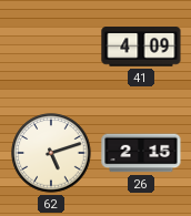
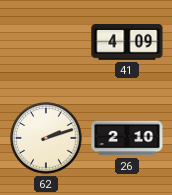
62: 5:12 -> 2:12
26: 2:15 -> 2:10
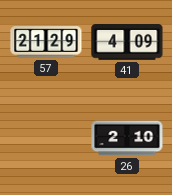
57: none -> 21:29
62: 2:12 -> none
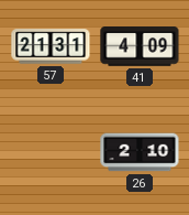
57: 21:29 -> 21:31
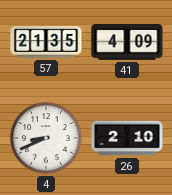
57: 21:31 -> 21:35
4: none -> 8:41
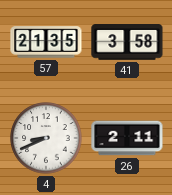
41: 4:09 -> 3:58
26: 2:10 -> 2:11
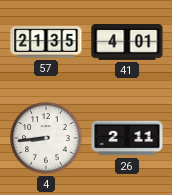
41: 3:58 -> 4:01
4: 8:41 -> 8:44
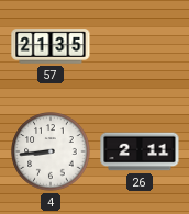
41: 4:01 -> none
